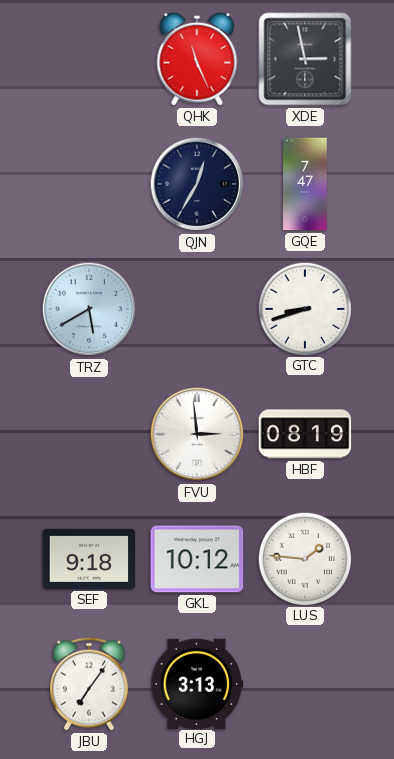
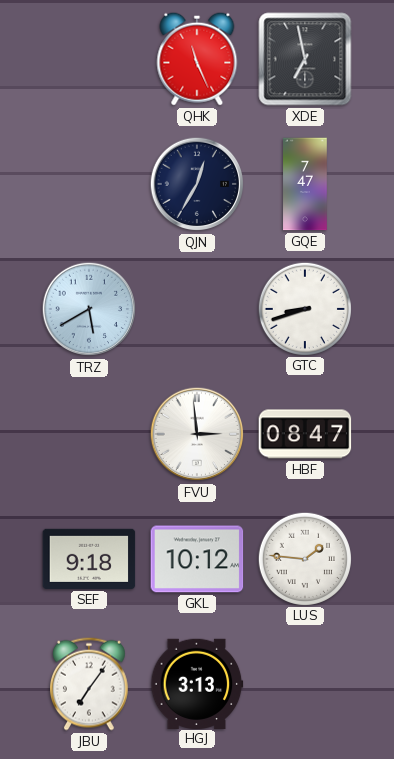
XDE: 2:58 -> 6:58
HBF: 08:19 -> 08:47
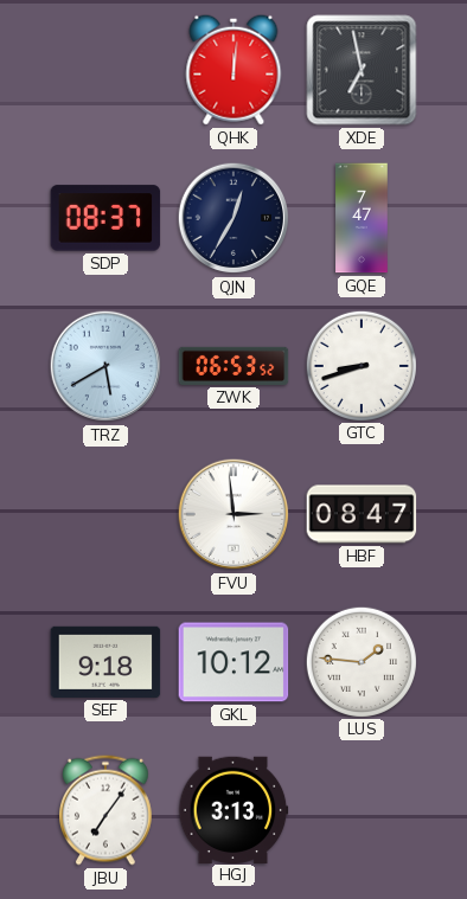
QHK: 11:26 -> 12:01
SDP: none -> 08:37
ZWK: none -> 06:53
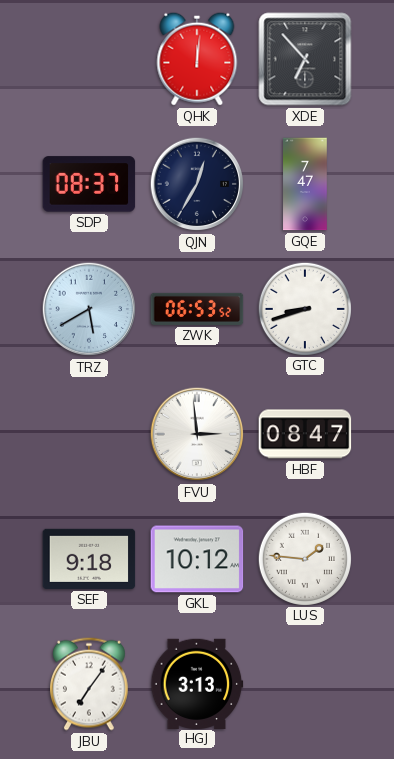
XDE: 6:58 -> 6:53
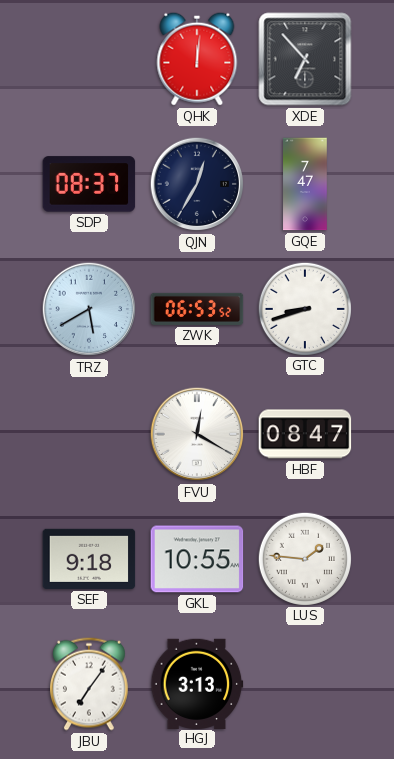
FVU: 2:59 -> 12:20
GKL: 10:12 -> 10:55
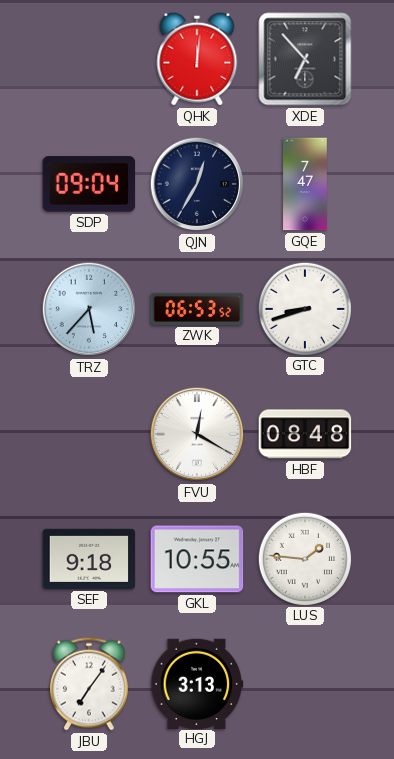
SDP: 08:37 -> 09:04
TRZ: 5:40 -> 5:37
HBF: 08:47 -> 08:48
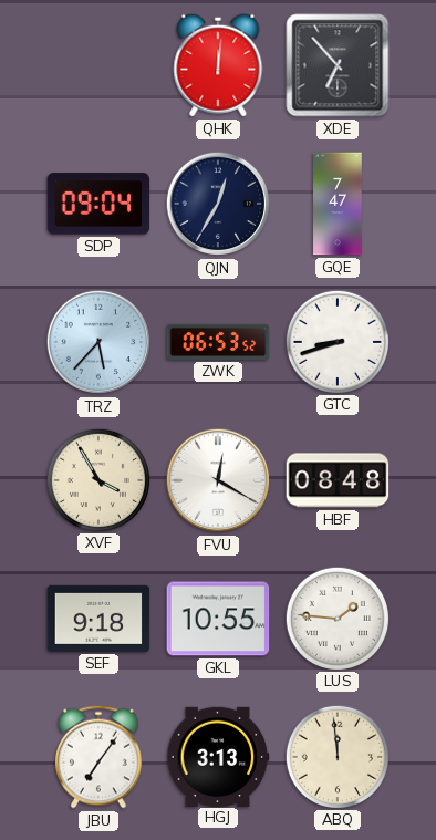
XVF: none -> 3:55
ABQ: none -> 11:59
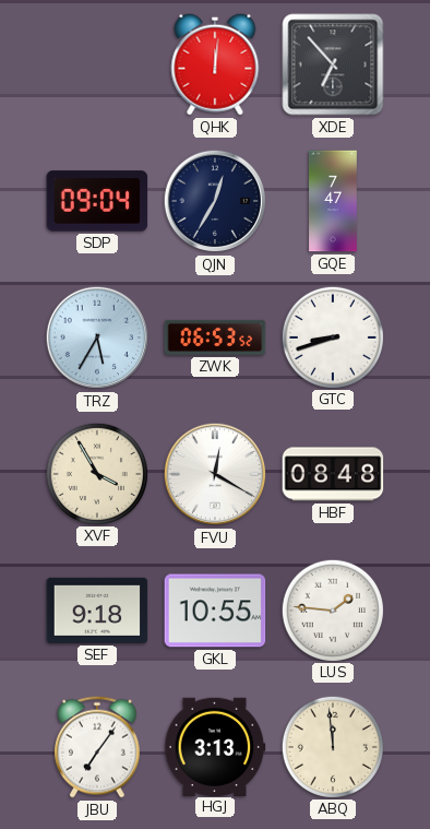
TRZ: 5:37 -> 5:35
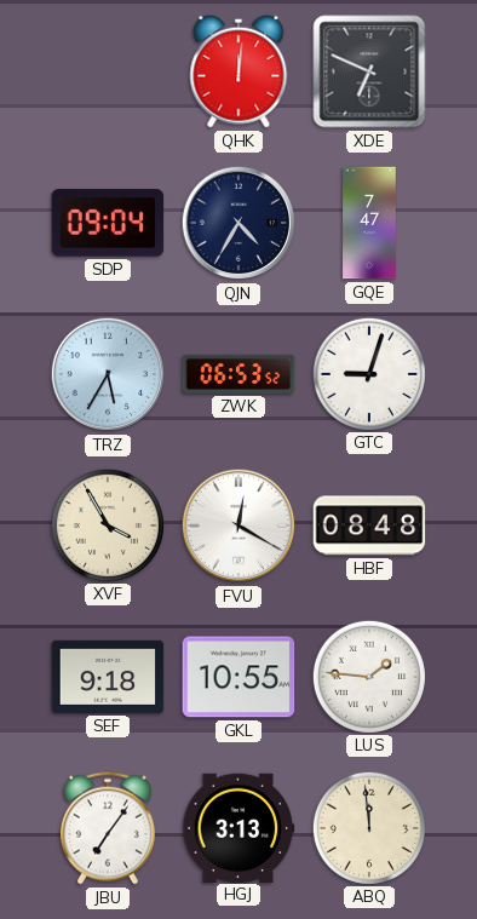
XDE: 6:53 -> 6:49
QJN: 12:35 -> 4:35
GTC: 8:42 -> 9:03
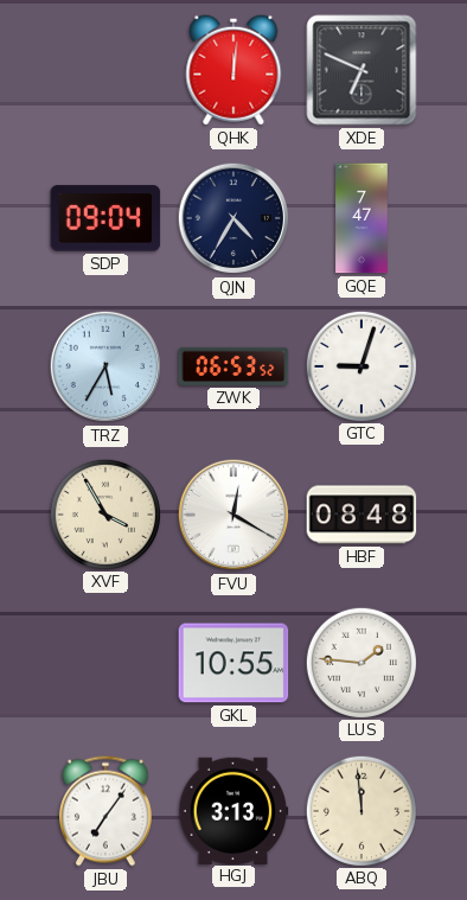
SEF: 9:18 -> none
